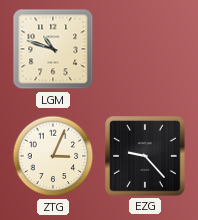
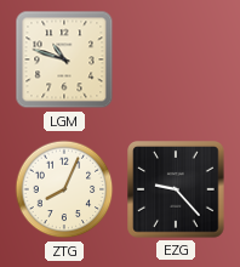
ZTG: 3:04 -> 8:04
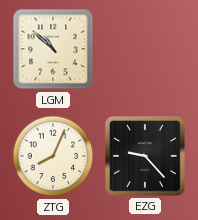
LGM: 10:48 -> 10:52
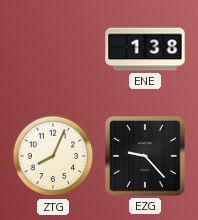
LGM: 10:52 -> none
ENE: none -> 1:38
